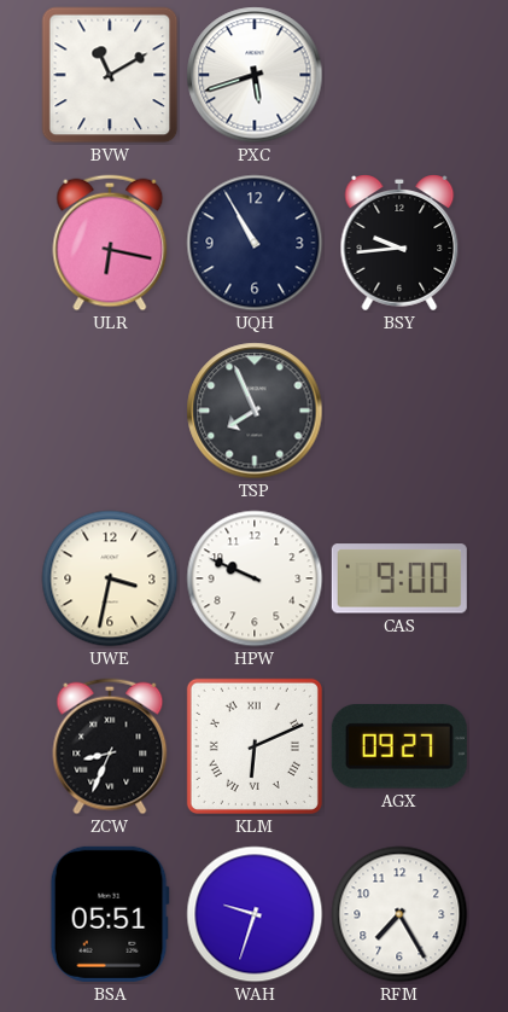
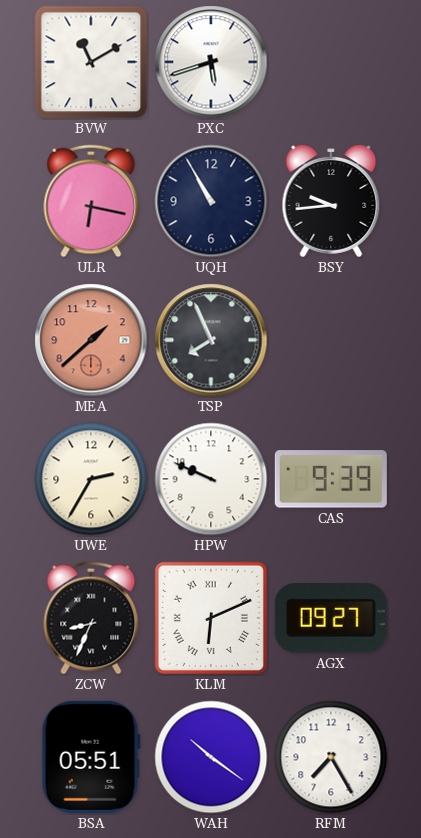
MEA: none -> 1:38
UWE: 3:32 -> 2:35
CAS: 9:00 -> 9:39
WAH: 9:33 -> 10:21
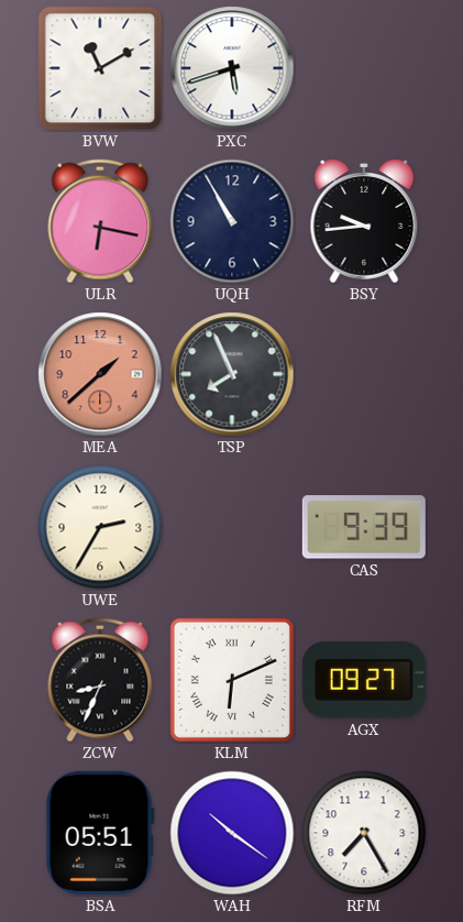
HPW: 9:49 -> none
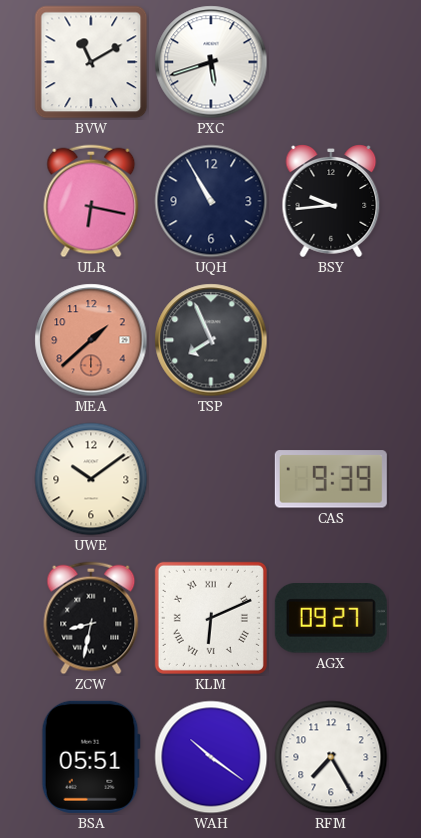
UWE: 2:35 -> 10:09
ZCW: 8:34 -> 8:32
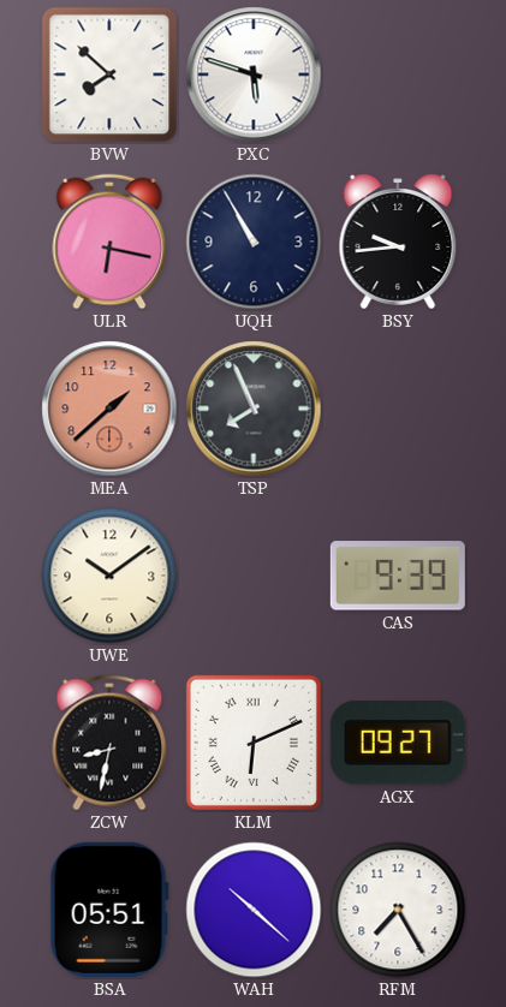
BVW: 11:10 -> 7:52
PXC: 5:42 -> 5:48
WAH: 10:21 -> 10:22
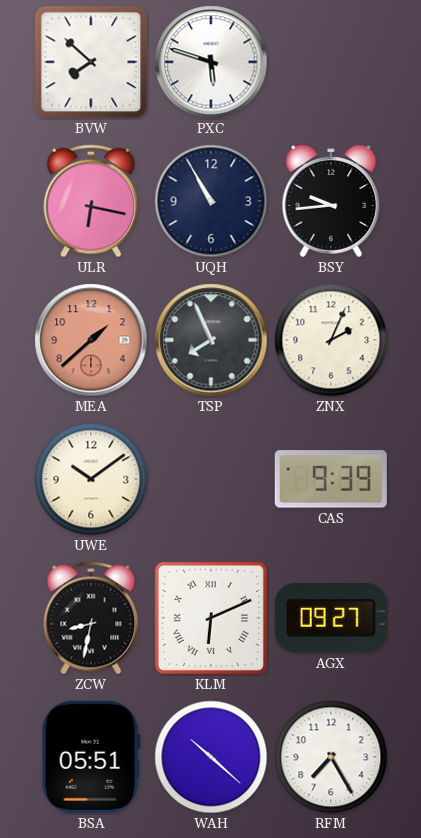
ZNX: none -> 2:04
